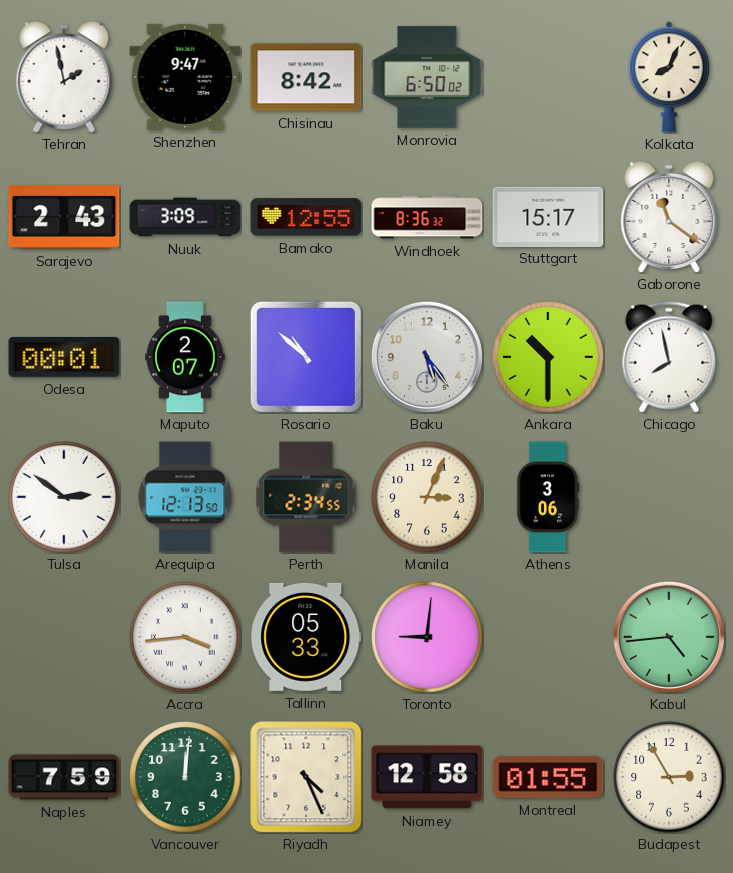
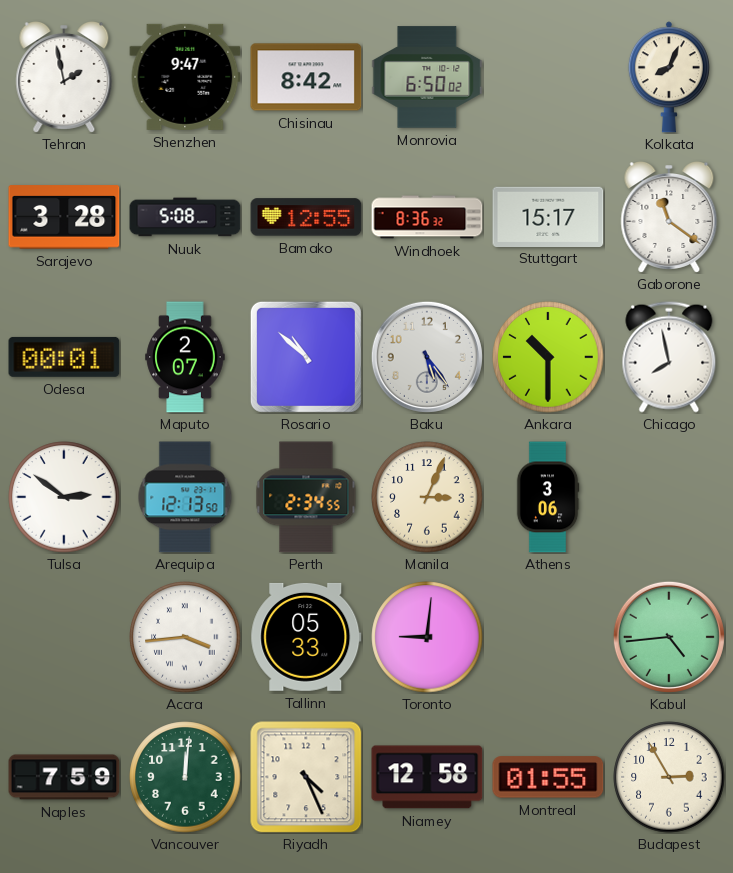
Sarajevo: 2:43 -> 3:28
Nuuk: 3:09 -> 5:08
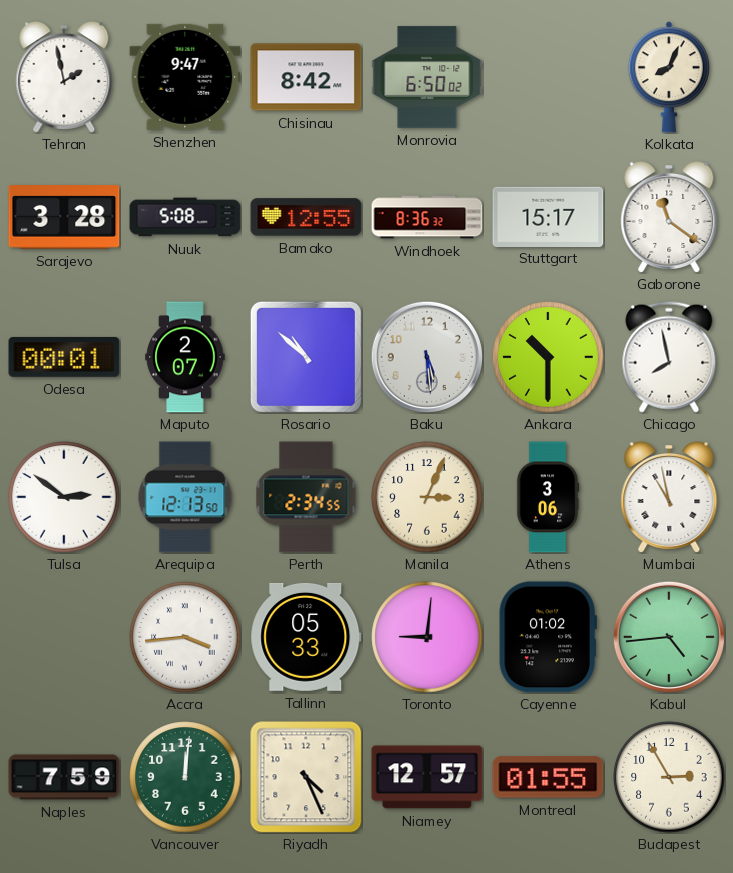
Baku: 5:24 -> 5:29
Mumbai: none -> 10:58
Cayenne: none -> 01:02
Niamey: 12:58 -> 12:57
